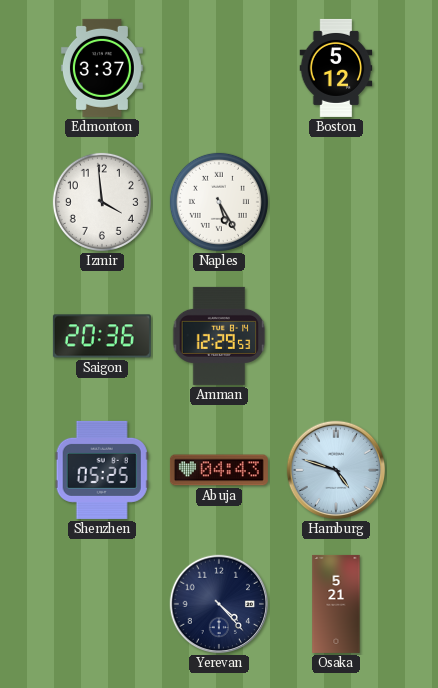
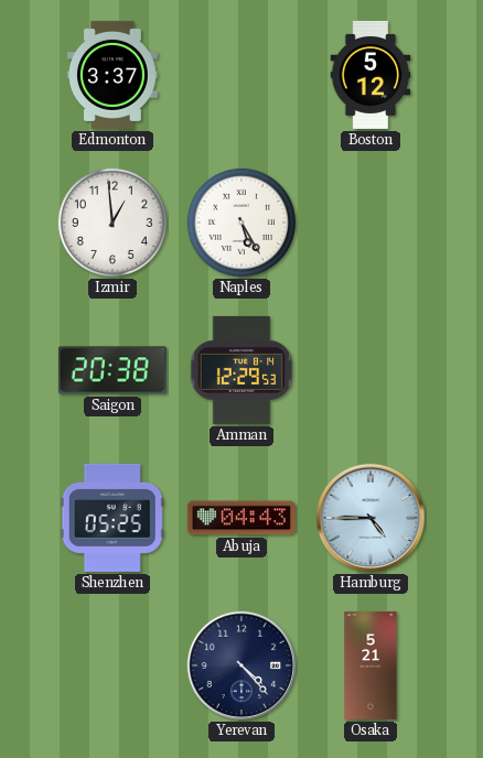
Izmir: 3:59 -> 12:59
Saigon: 20:36 -> 20:38
Hamburg: 4:48 -> 4:45
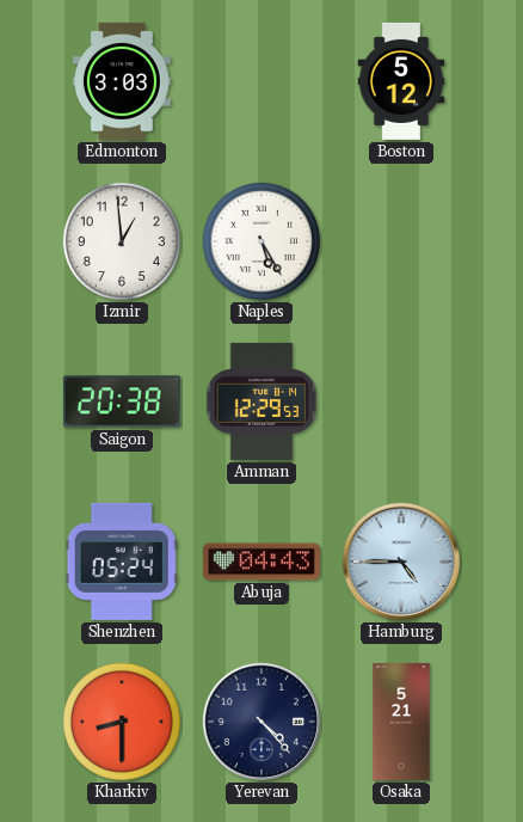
Edmonton: 3:37 -> 3:03
Shenzhen: 05:25 -> 05:24
Kharkiv: none -> 8:30
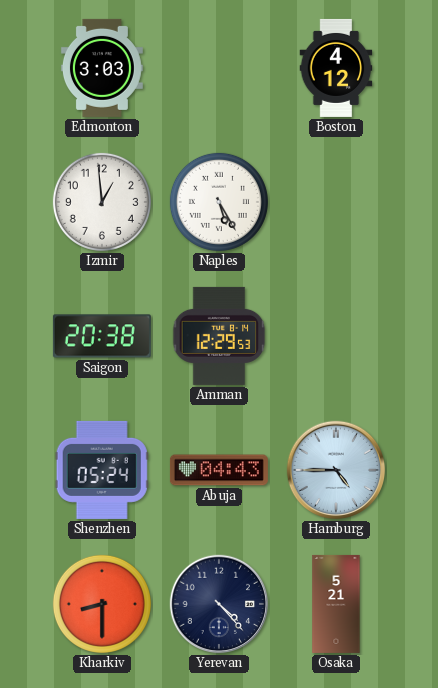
Boston: 5:12 -> 4:12
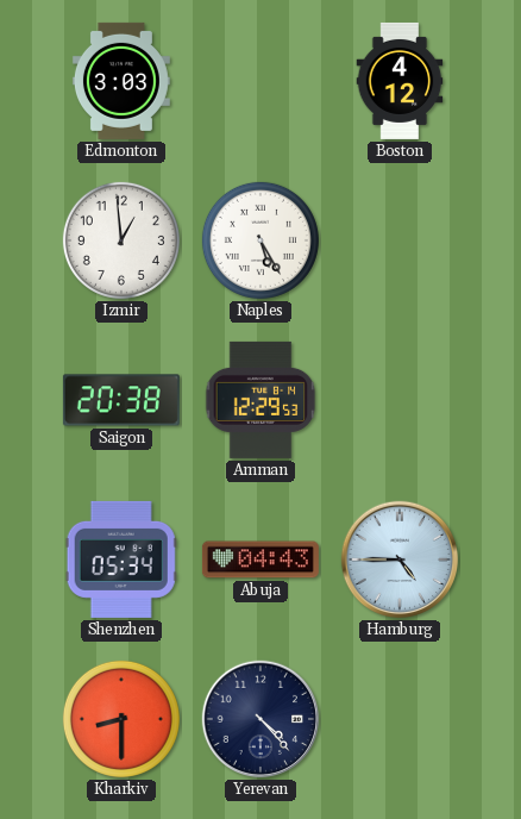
Shenzhen: 05:24 -> 05:34
Osaka: 5:21 -> none
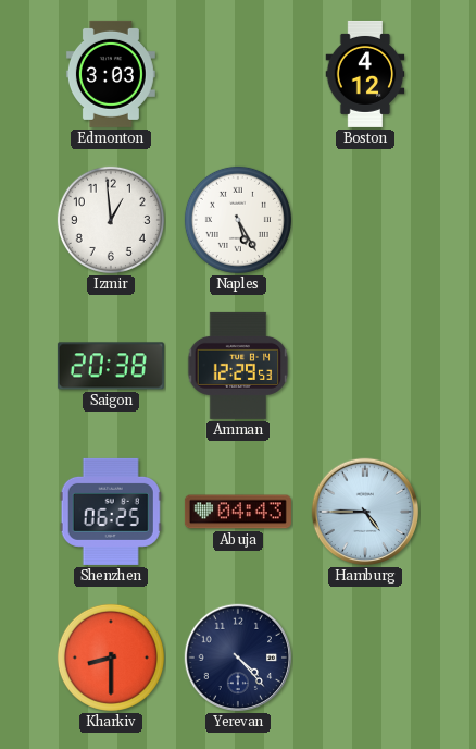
Shenzhen: 05:34 -> 06:25
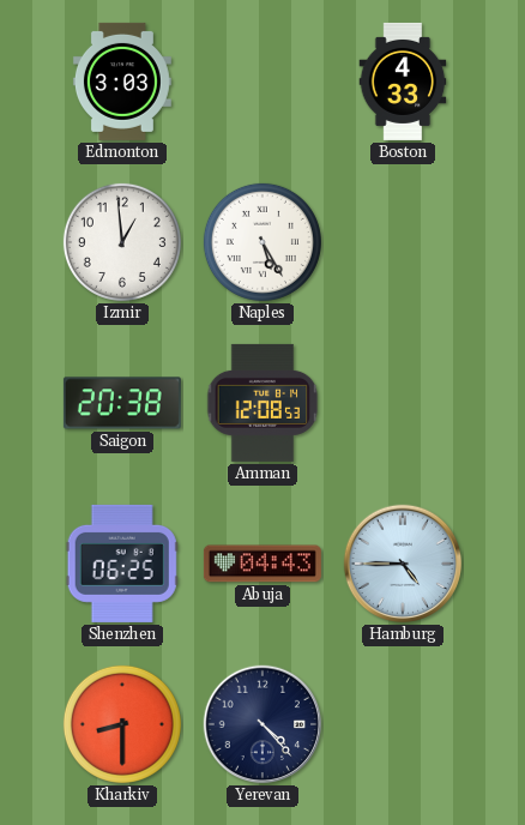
Boston: 4:12 -> 4:33
Amman: 12:29 -> 12:08
